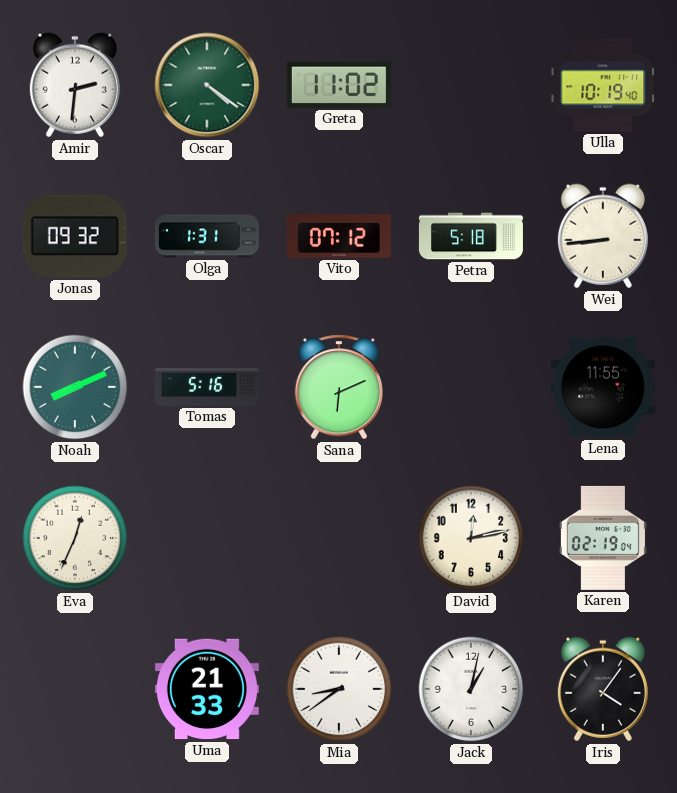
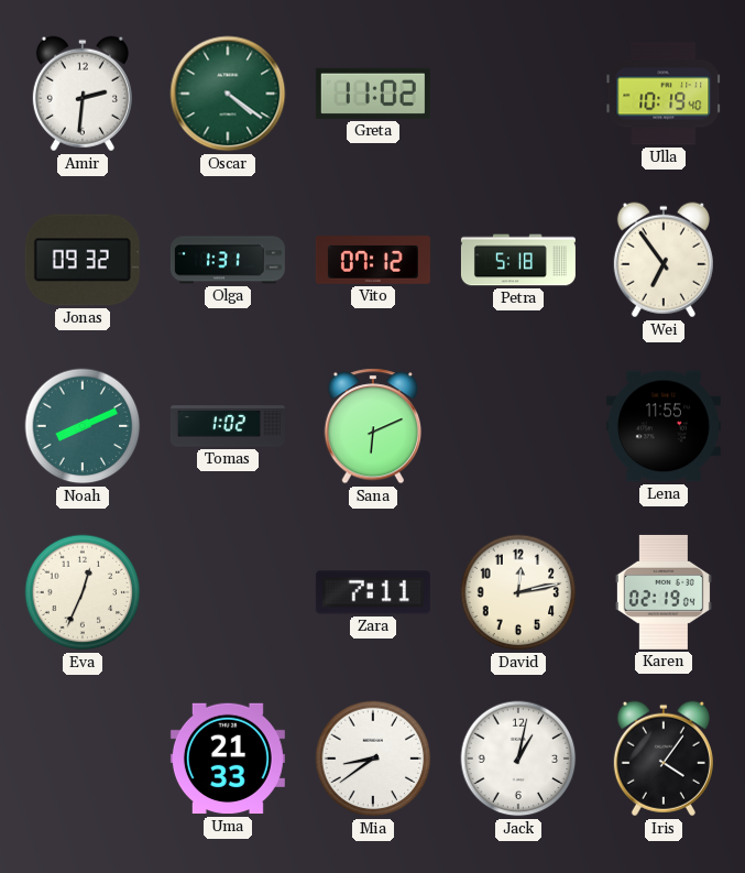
Wei: 8:44 -> 6:54
Tomas: 5:16 -> 1:02
Zara: none -> 7:11
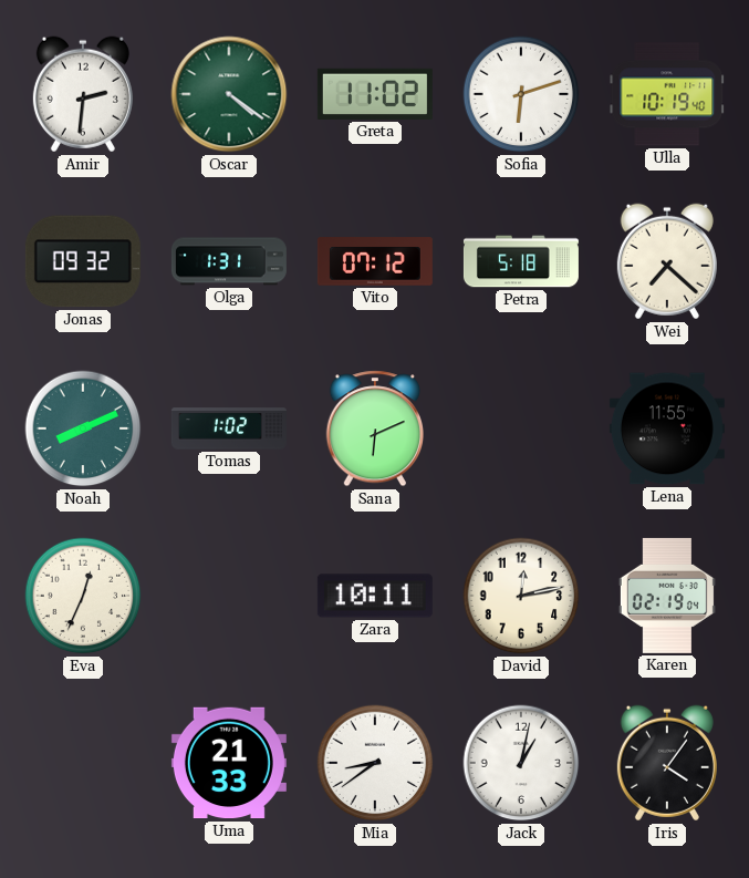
Sofia: none -> 6:12
Wei: 6:54 -> 7:22
Zara: 7:11 -> 10:11
